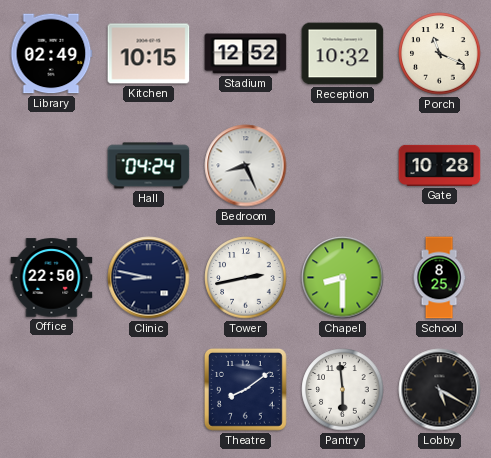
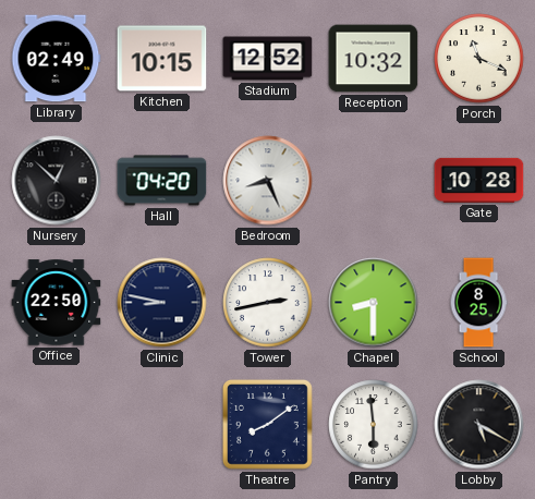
Nursery: none -> 12:52
Hall: 04:24 -> 04:20
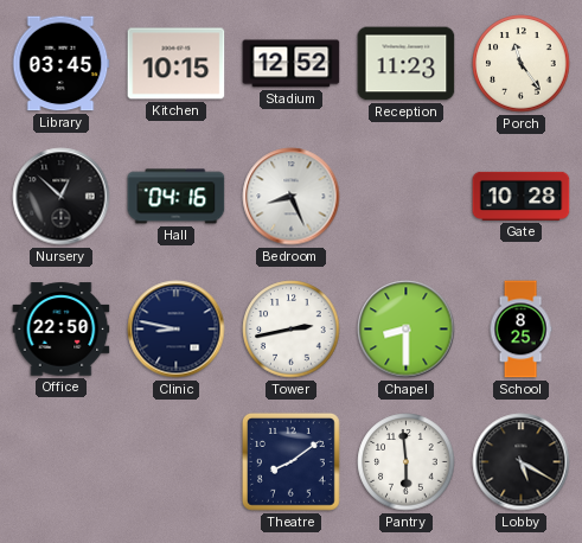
Library: 02:49 -> 03:45
Reception: 10:32 -> 11:23
Porch: 11:19 -> 11:24
Hall: 04:20 -> 04:16
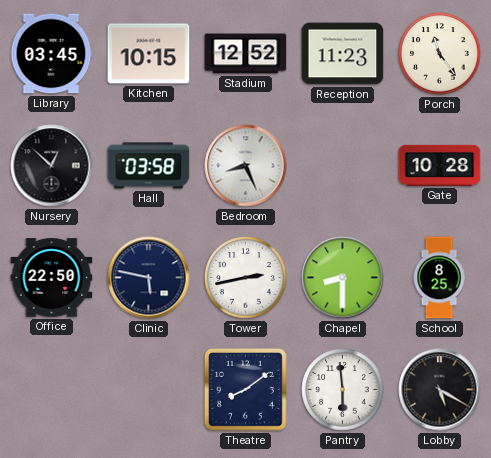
Hall: 04:16 -> 03:58
Clinic: 8:47 -> 5:47
